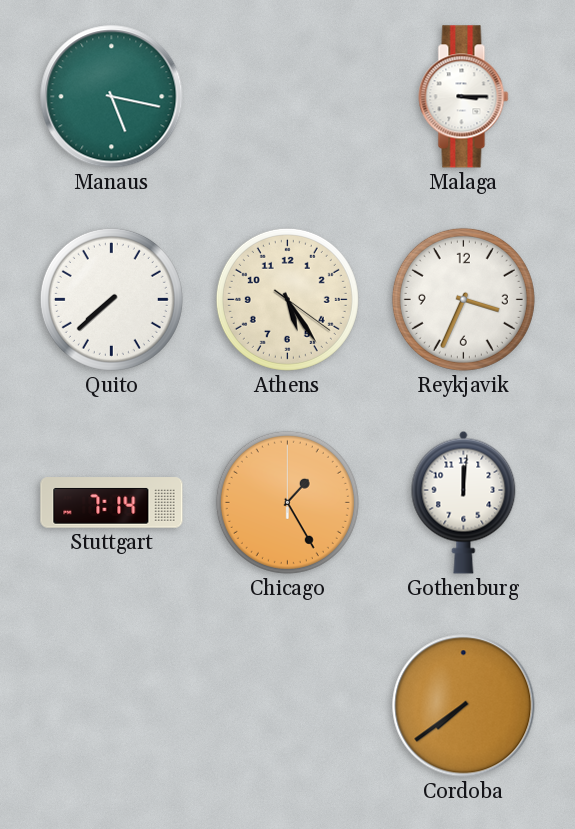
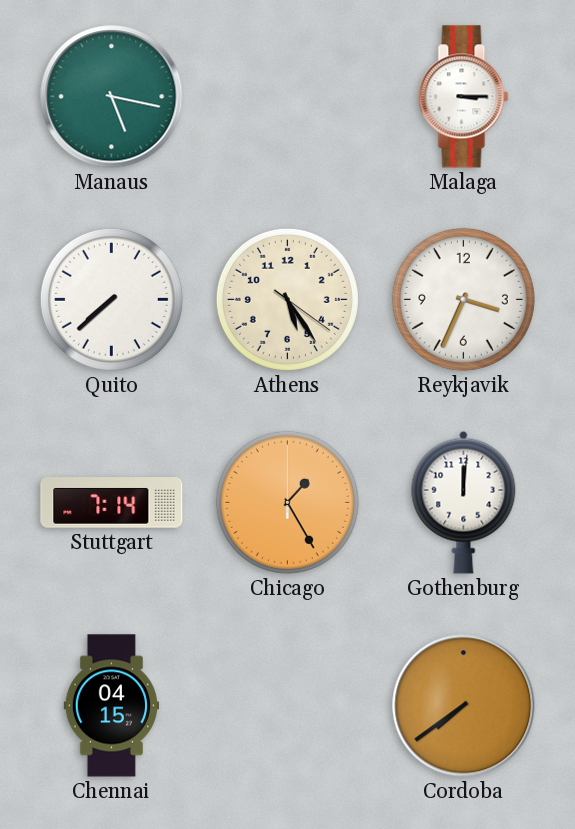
Chennai: none -> 04:15
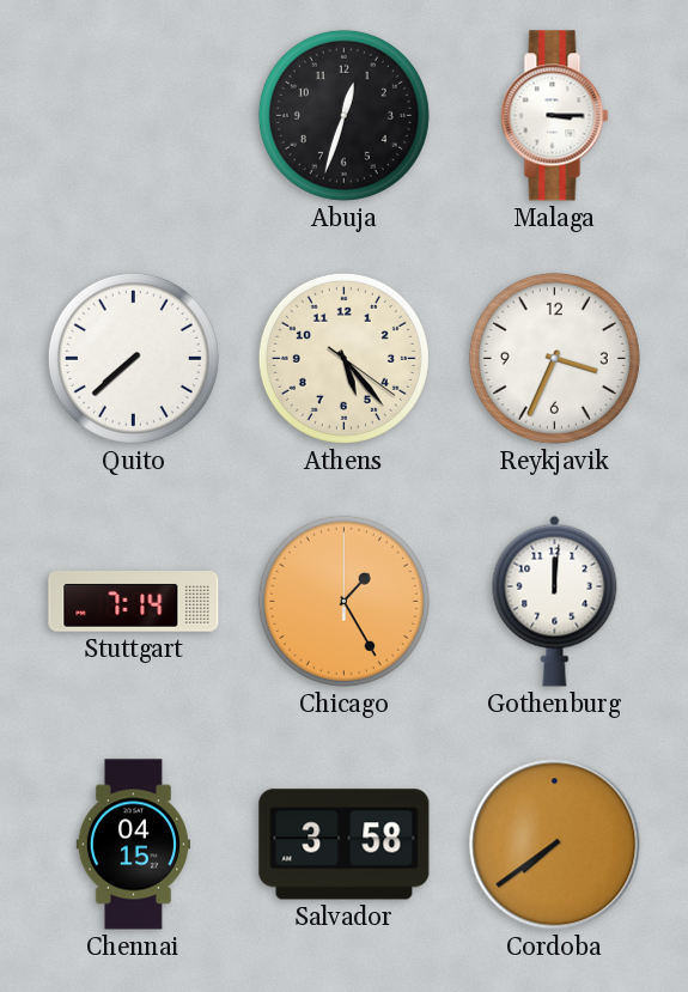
Manaus: 5:17 -> none
Abuja: none -> 12:33
Athens: 5:24 -> 5:23
Salvador: none -> 3:58
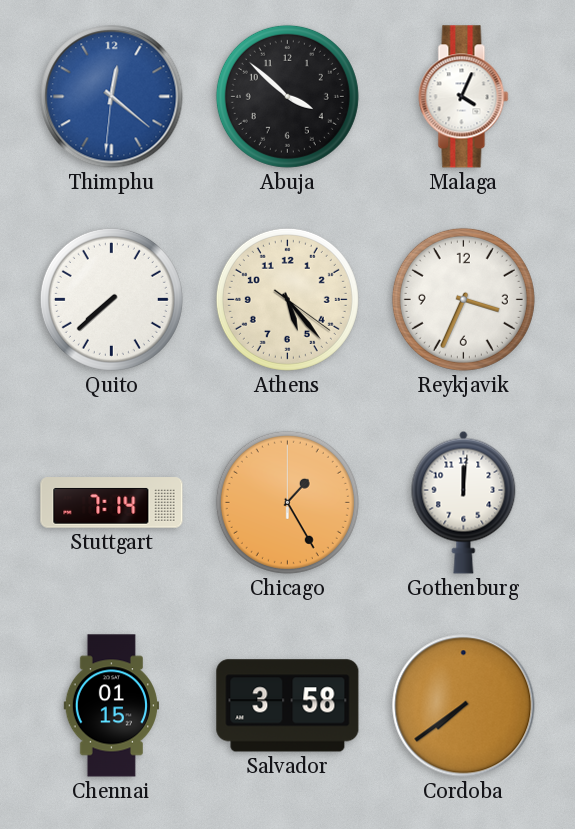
Thimphu: none -> 12:21
Abuja: 12:33 -> 3:52
Malaga: 3:15 -> 4:04
Chennai: 04:15 -> 01:15
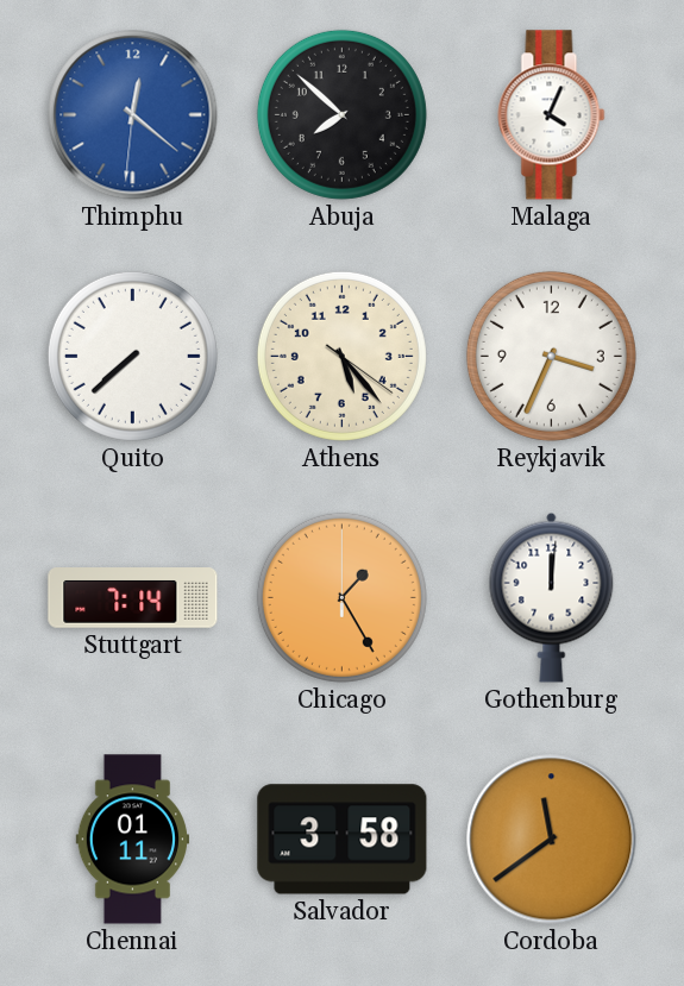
Abuja: 3:52 -> 7:52
Chennai: 01:15 -> 01:11
Cordoba: 7:39 -> 11:39
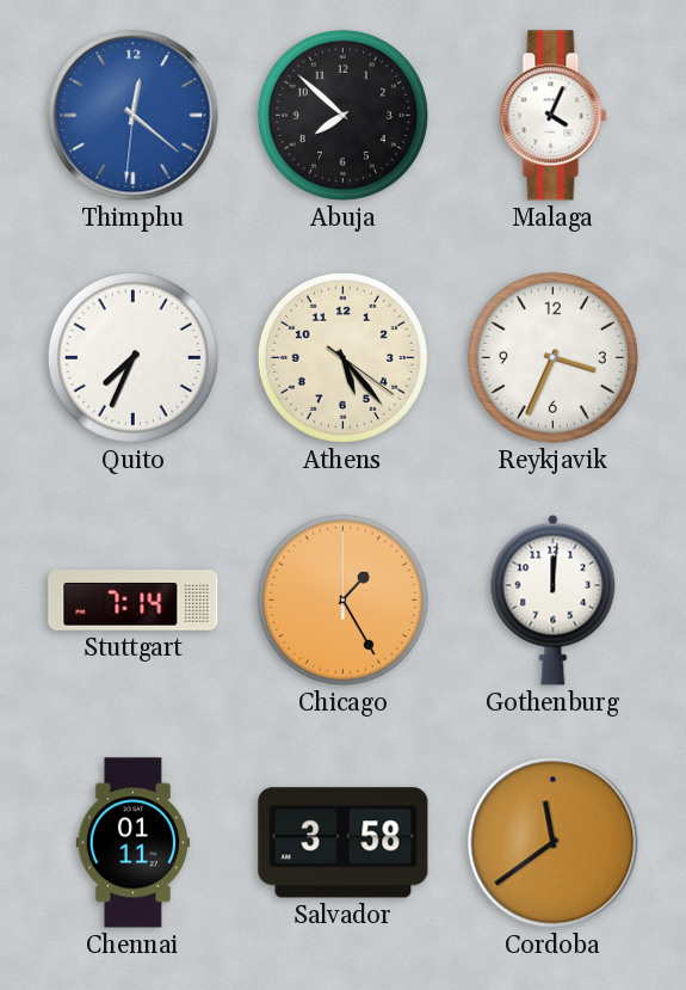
Quito: 7:38 -> 7:34
